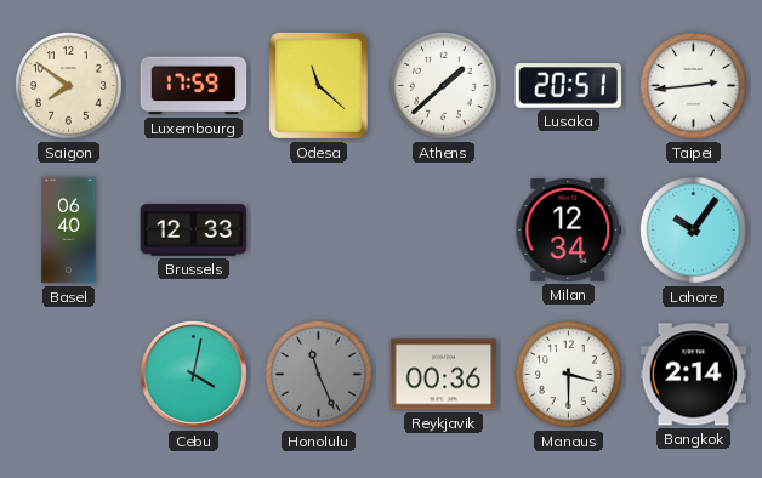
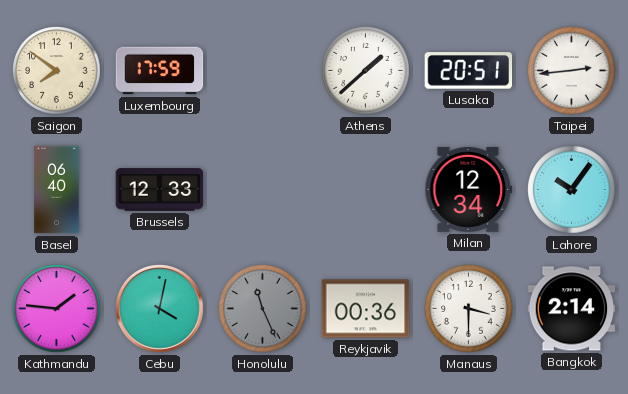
Odesa: 11:22 -> none
Kathmandu: none -> 1:46
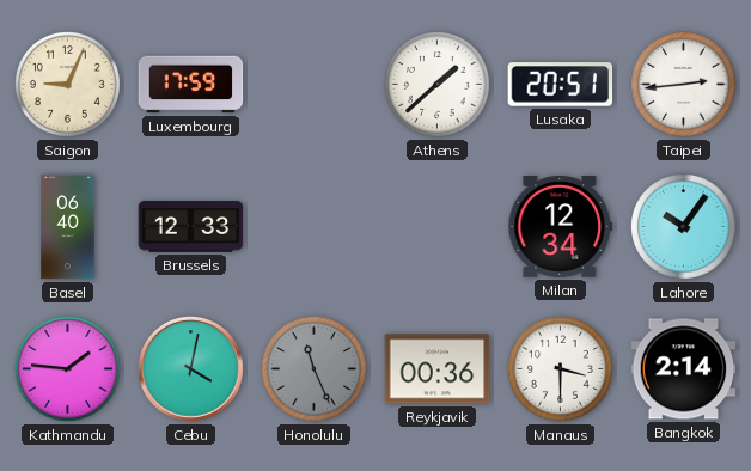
Saigon: 7:51 -> 9:04
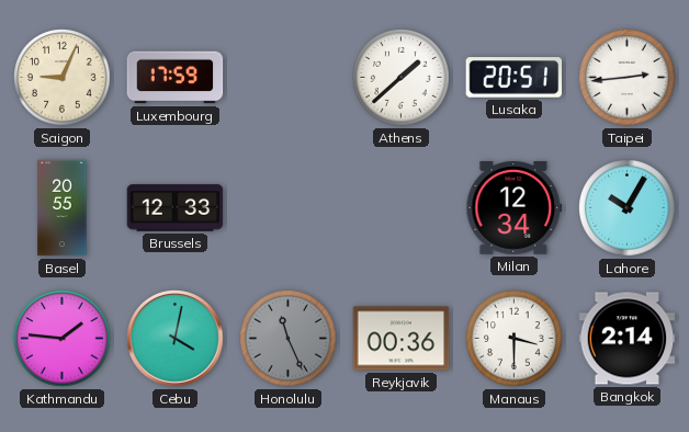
Basel: 06:40 -> 20:55
Lahore: 10:06 -> 10:05
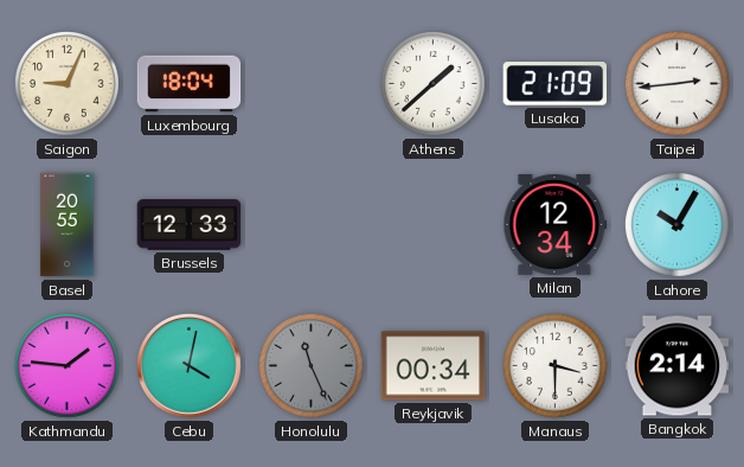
Luxembourg: 17:59 -> 18:04
Lusaka: 20:51 -> 21:09
Reykjavik: 00:36 -> 00:34
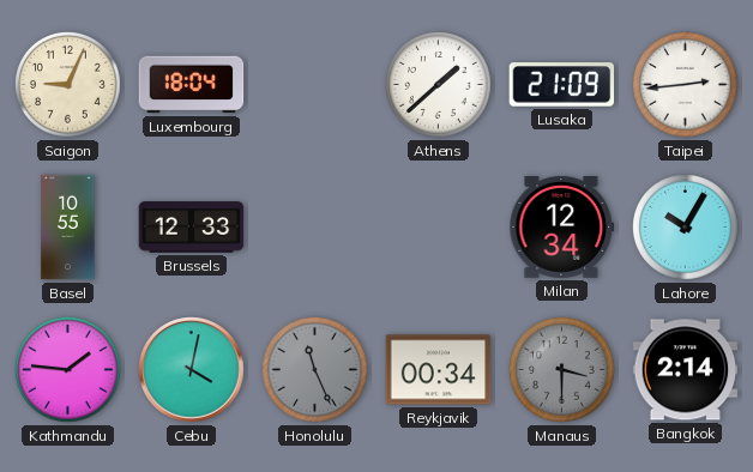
Basel: 20:55 -> 10:55
Manaus dial: white -> grey
